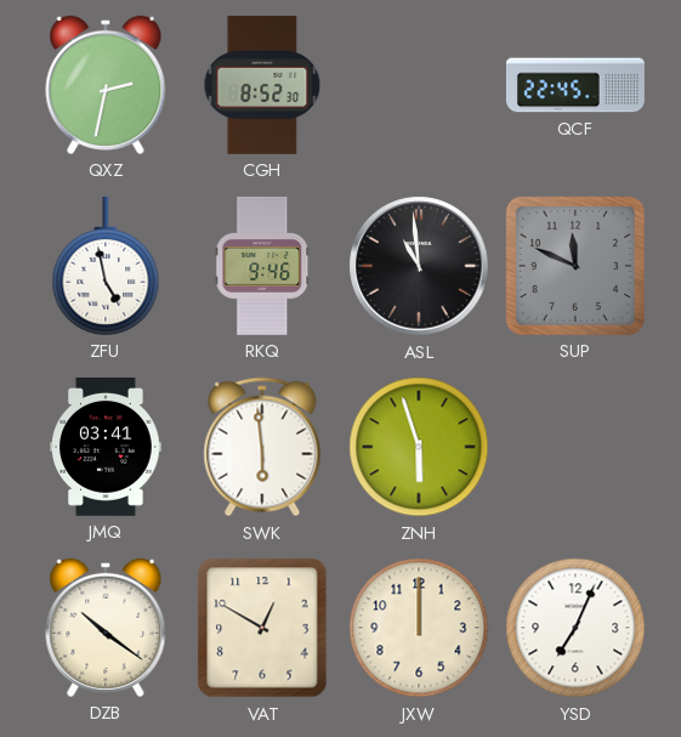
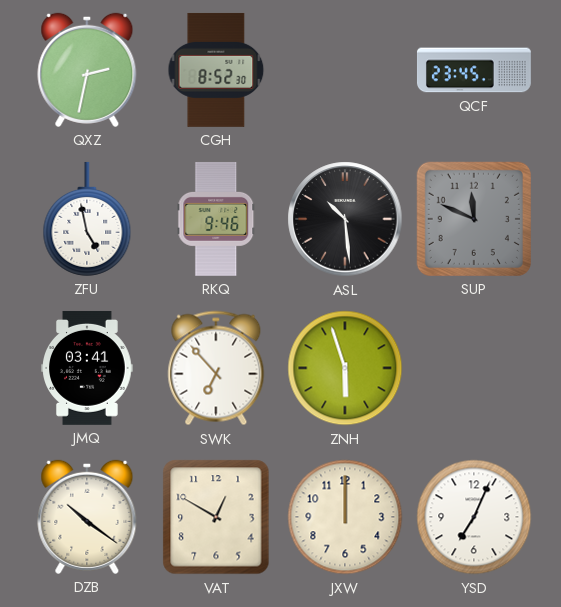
QCF: 22:45 -> 23:45
ASL: 10:59 -> 10:29
SWK: 5:59 -> 6:53
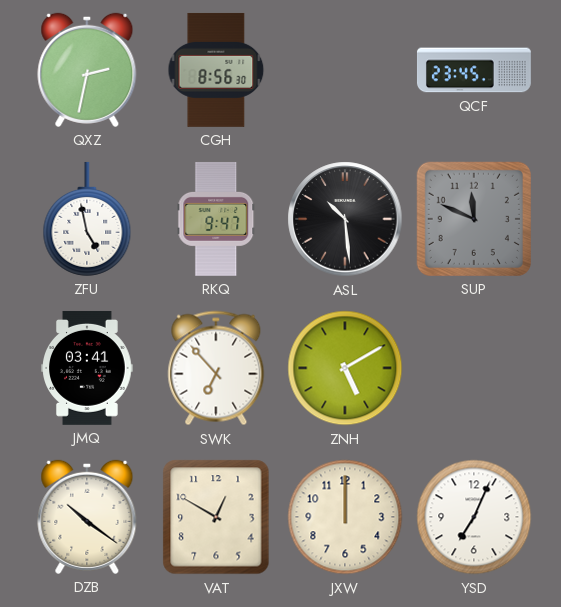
CGH: 8:52 -> 8:56
RKQ: 9:46 -> 9:47
ZNH: 5:57 -> 5:10
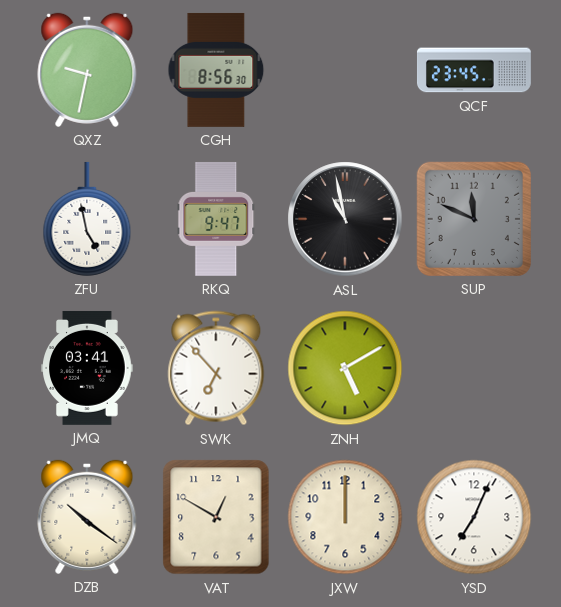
QXZ: 2:32 -> 9:32
ASL: 10:29 -> 10:58
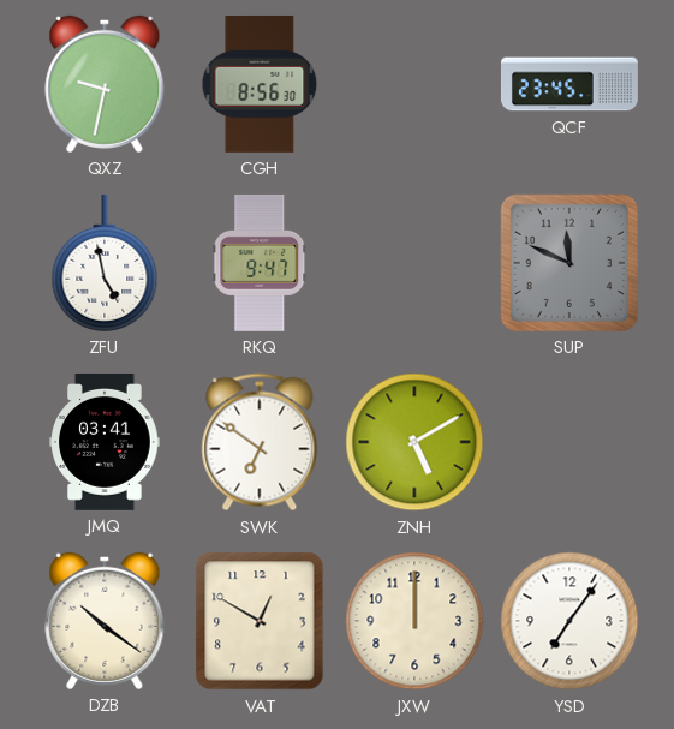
ASL: 10:58 -> none
SWK: 6:53 -> 6:51
YSD: 7:04 -> 7:06
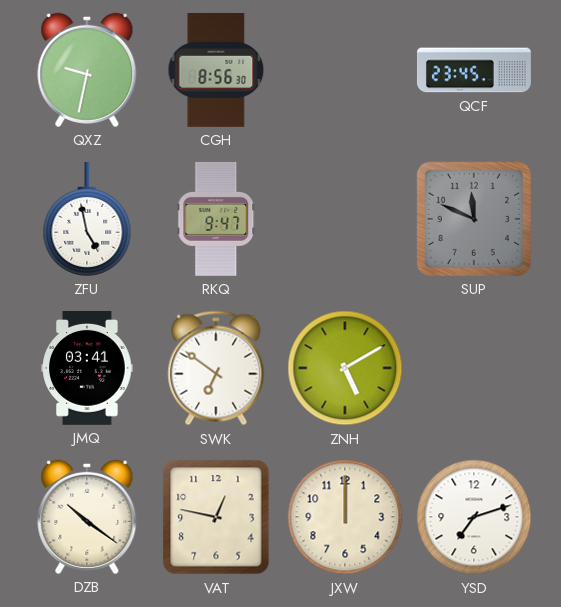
VAT: 12:50 -> 12:47
YSD: 7:06 -> 7:12
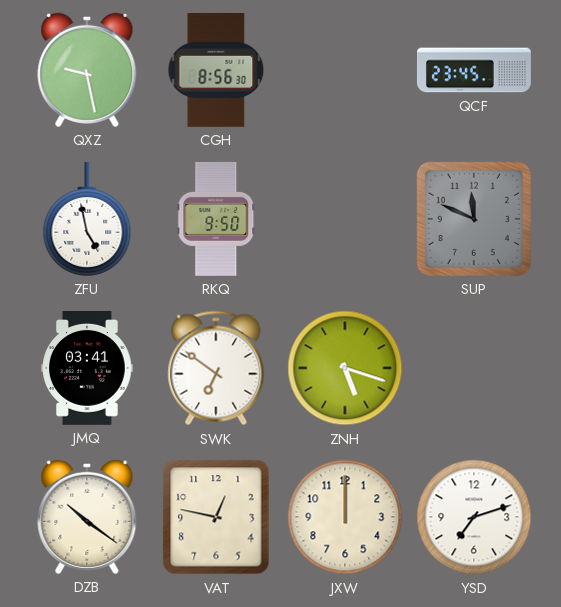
QXZ: 9:32 -> 9:28
RKQ: 9:47 -> 9:50
ZNH: 5:10 -> 5:18
